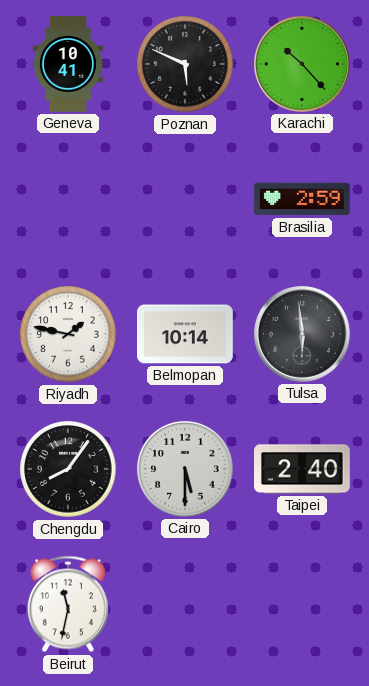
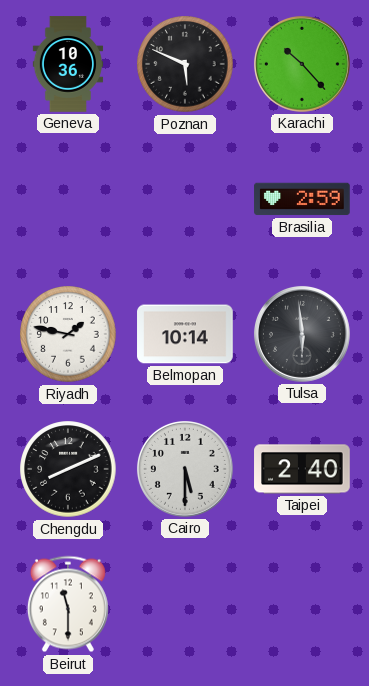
Geneva: 10:41 -> 10:36
Chengdu: 8:06 -> 8:11
Beirut: 11:32 -> 11:30
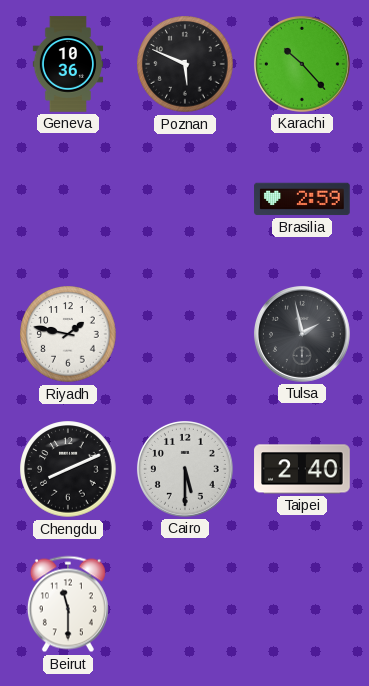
Belmopan: 10:14 -> none
Tulsa: 5:59 -> 1:58
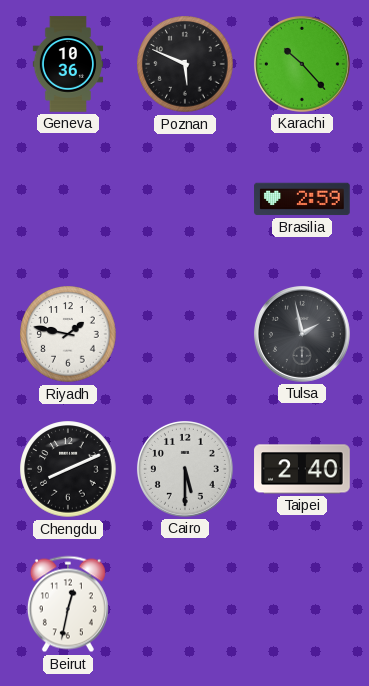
Beirut: 11:30 -> 12:32
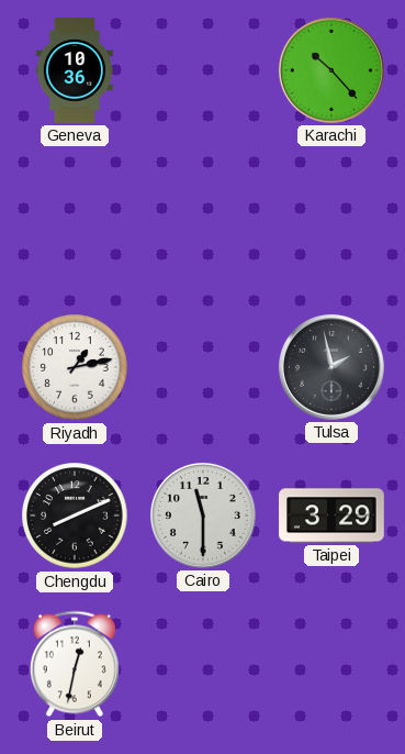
Poznan: 5:49 -> none
Brasilia: 2:59 -> none
Riyadh: 1:47 -> 1:13
Cairo: 5:30 -> 11:30
Taipei: 2:40 -> 3:29
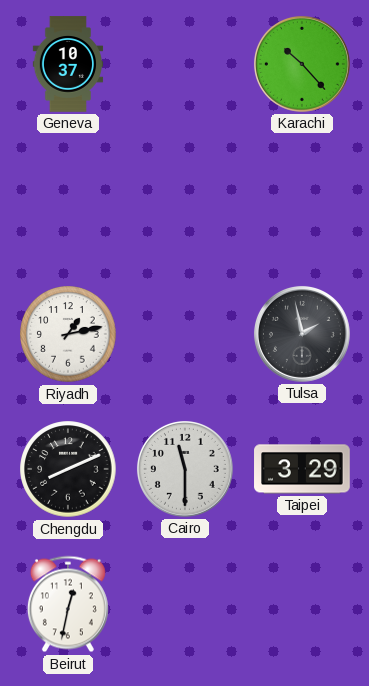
Geneva: 10:36 -> 10:37
